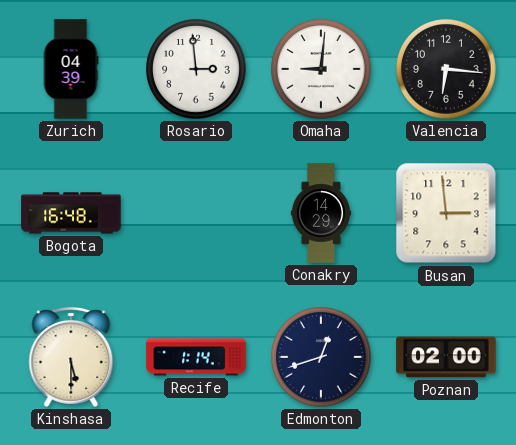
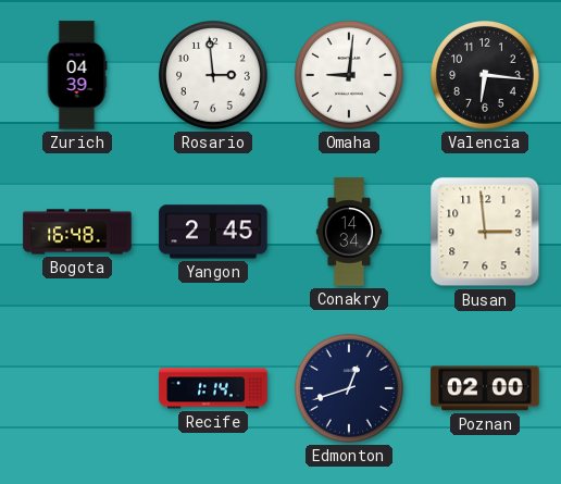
Yangon: none -> 2:45
Conakry: 14:29 -> 14:34
Kinshasa: 5:30 -> none
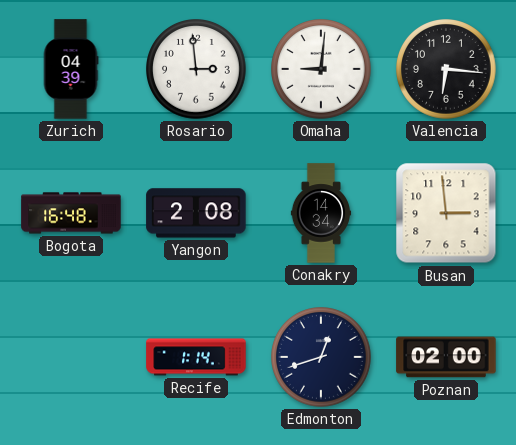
Yangon: 2:45 -> 2:08
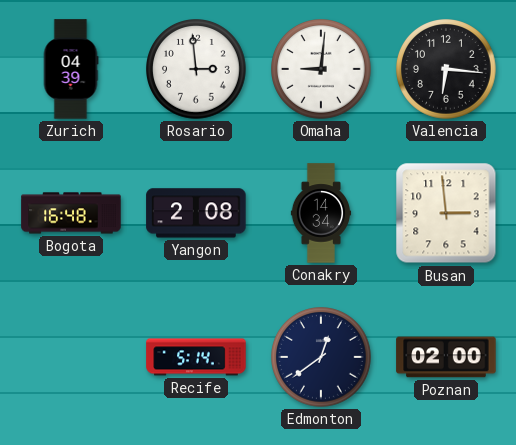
Recife: 1:14 -> 5:14
Edmonton: 12:42 -> 12:39
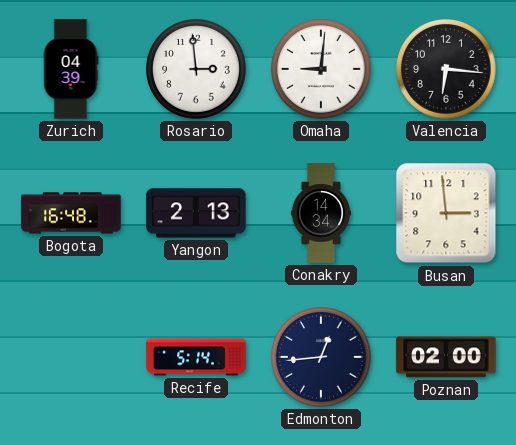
Yangon: 2:08 -> 2:13
Edmonton: 12:39 -> 12:44
